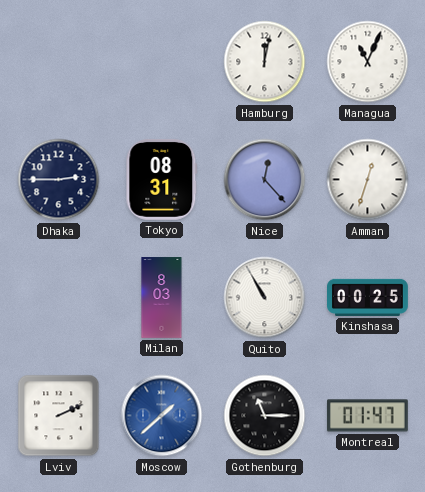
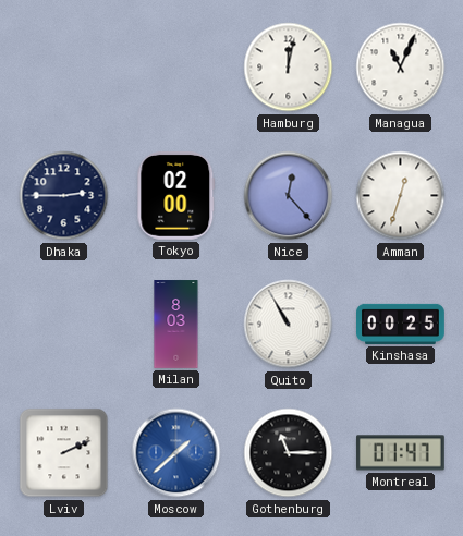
Tokyo: 08:31 -> 02:00
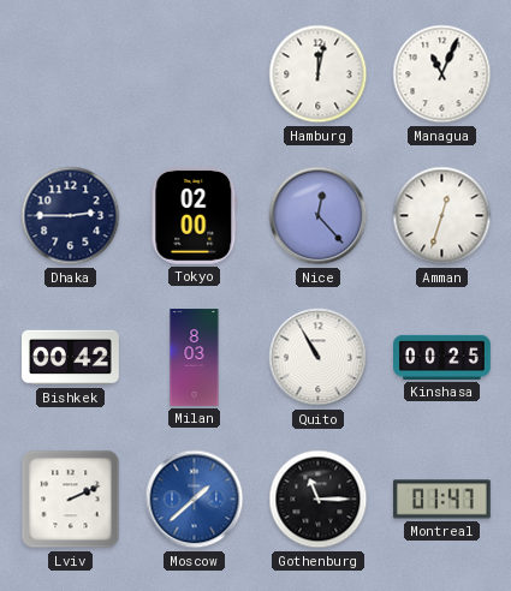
Bishkek: none -> 00:42
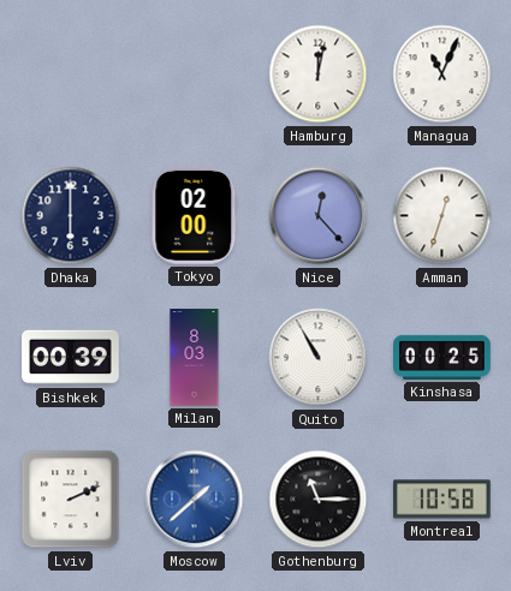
Dhaka: 2:45 -> 6:00
Bishkek: 00:42 -> 00:39
Montreal: 01:47 -> 10:58
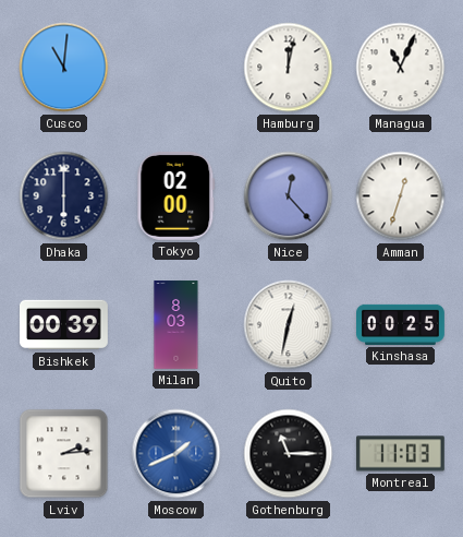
Cusco: none -> 11:01
Quito: 10:55 -> 12:32
Lviv: 2:11 -> 2:14
Moscow: 1:38 -> 1:41
Montreal: 10:58 -> 11:03
